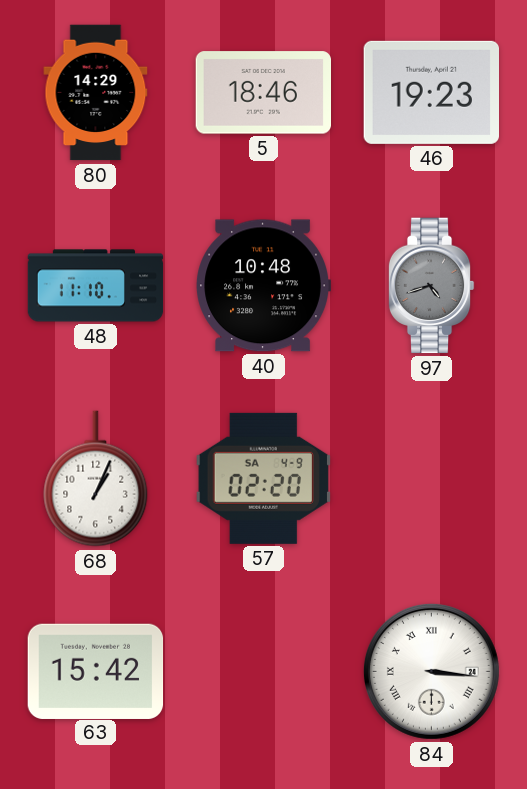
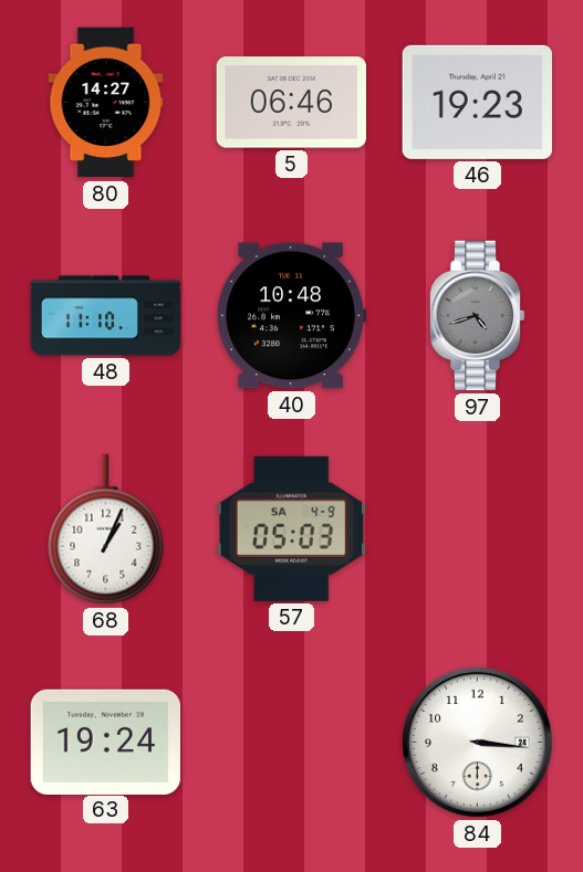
80: 14:29 -> 14:27
5: 18:46 -> 06:46
57: 02:20 -> 05:03
63: 15:42 -> 19:24
84 numerals: Roman -> Arabic
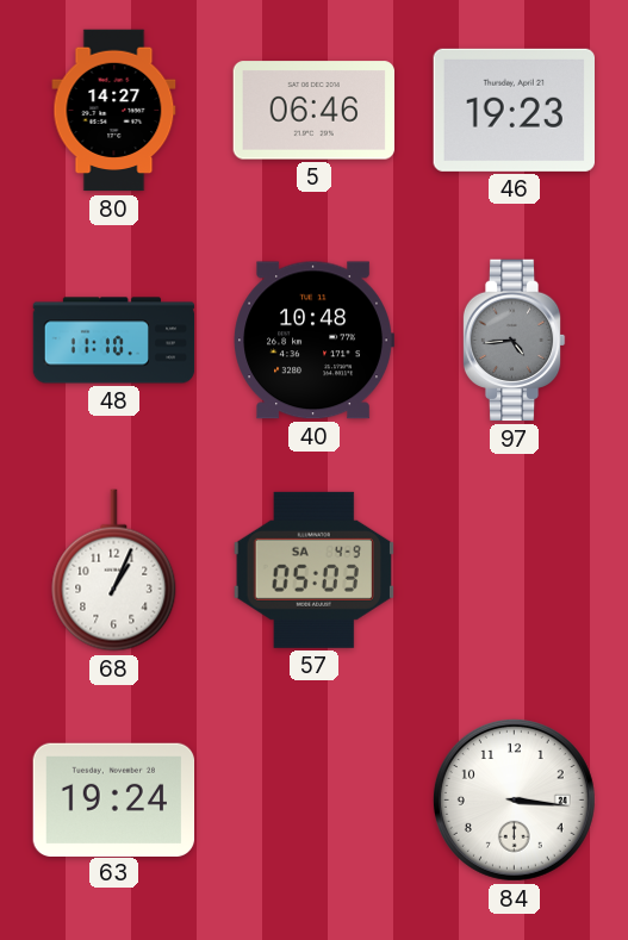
97: 4:42 -> 4:44
